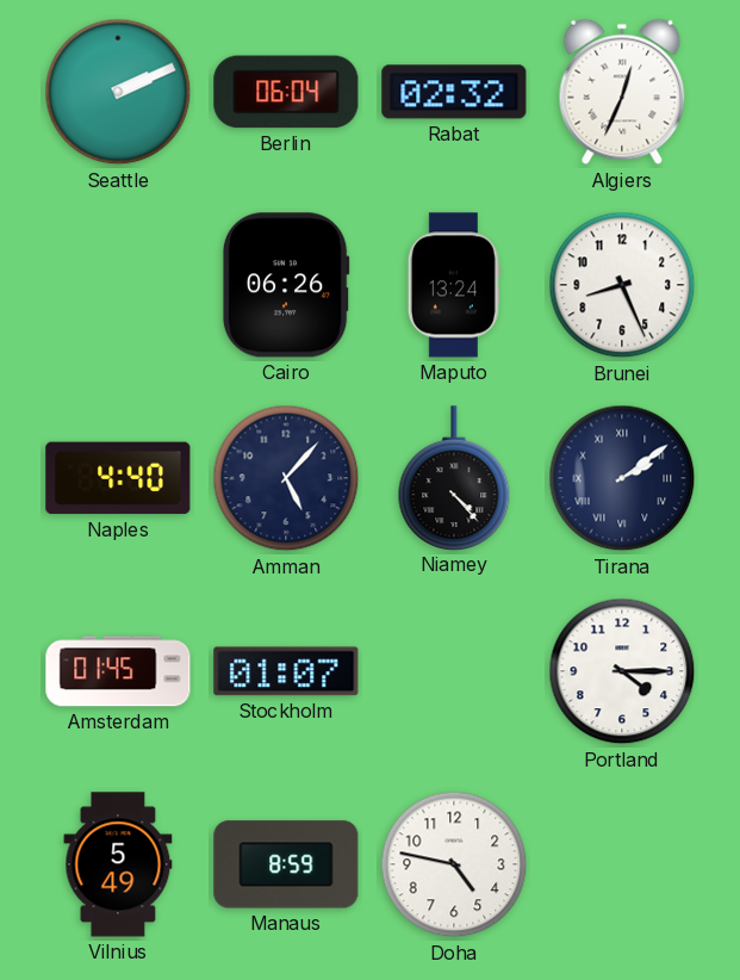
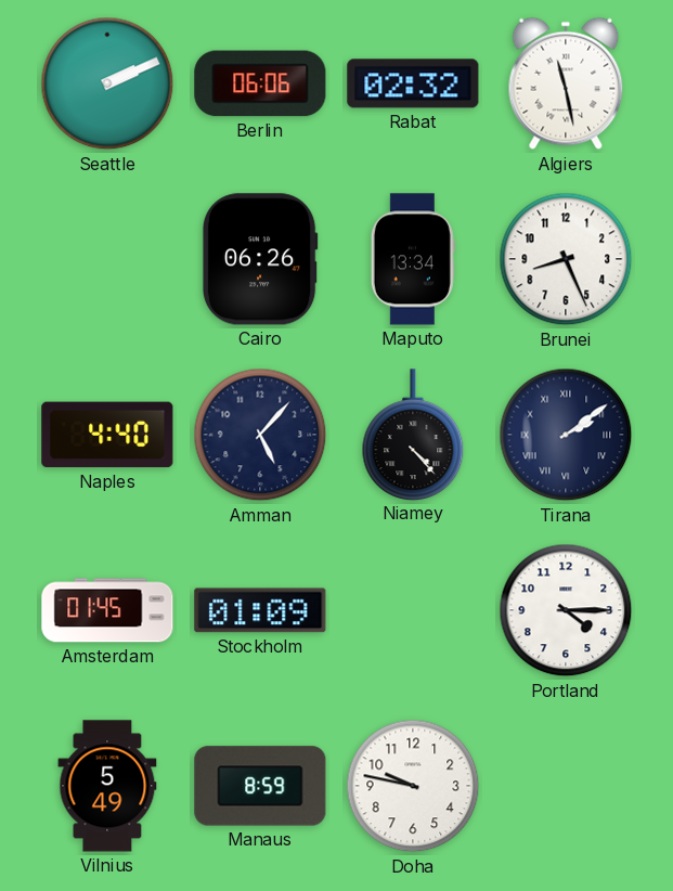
Berlin: 06:04 -> 06:06
Algiers: 12:34 -> 11:28
Maputo: 13:24 -> 13:34
Stockholm: 01:07 -> 01:09
Doha: 4:47 -> 9:47
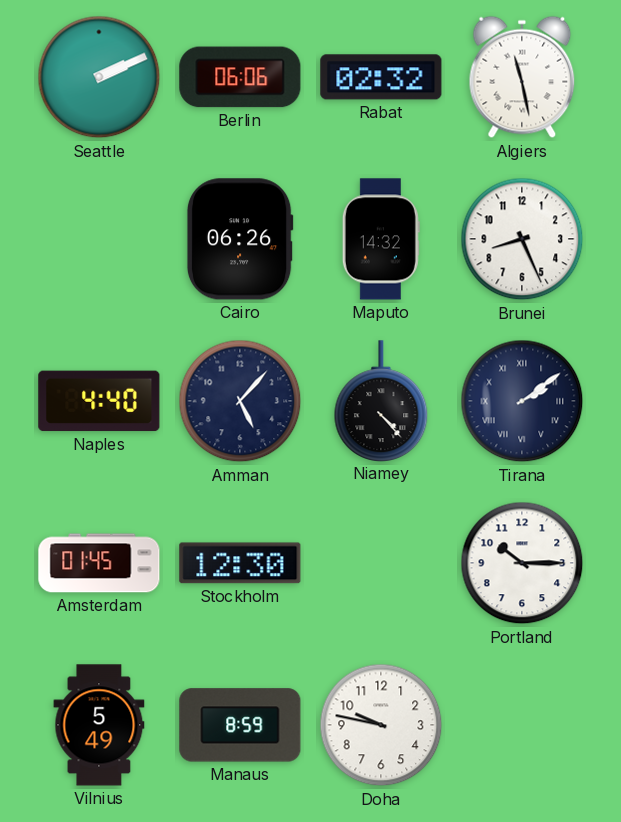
Maputo: 13:34 -> 14:32
Stockholm: 01:09 -> 12:30
Portland: 4:15 -> 10:15
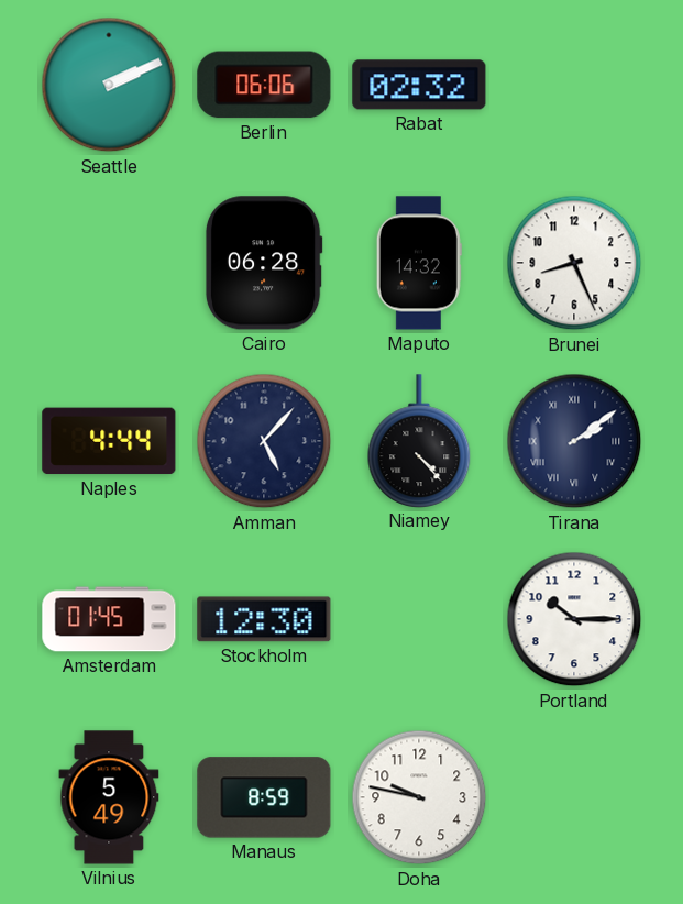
Algiers: 11:28 -> none
Cairo: 06:26 -> 06:28
Naples: 4:40 -> 4:44
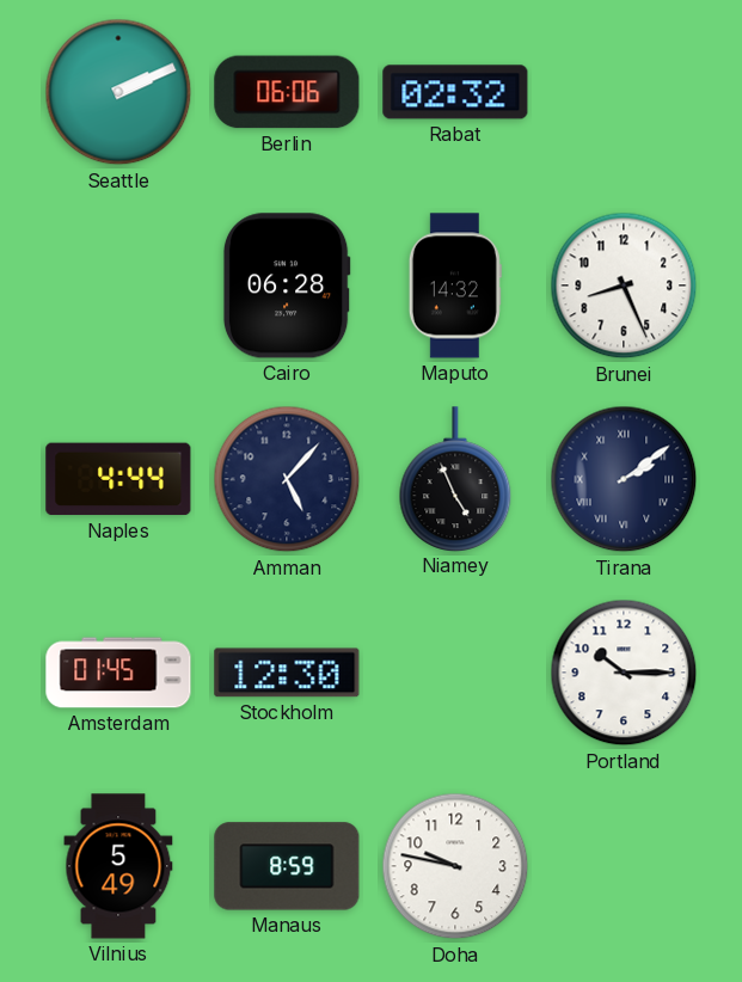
Niamey: 4:23 -> 4:56
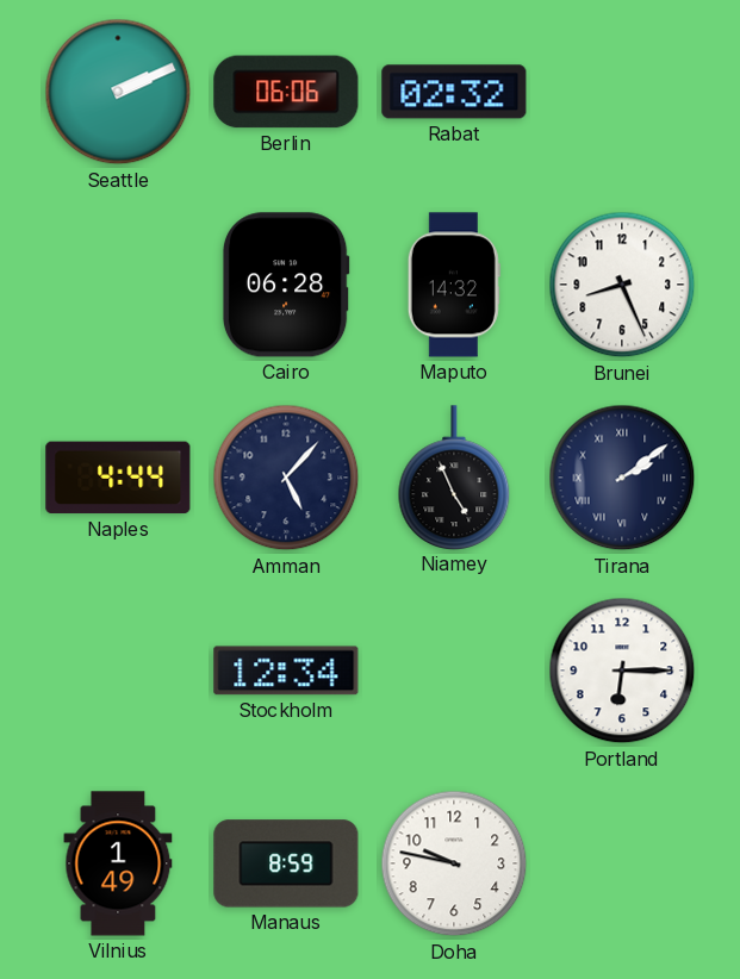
Amsterdam: 01:45 -> none
Stockholm: 12:30 -> 12:34
Portland: 10:15 -> 6:15
Vilnius: 5:49 -> 1:49
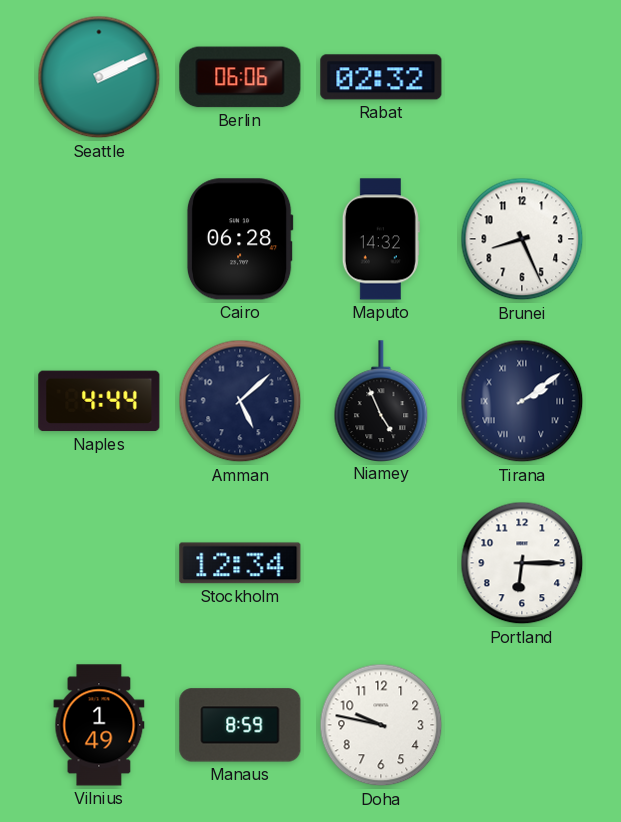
Amman: 5:07 -> 5:08
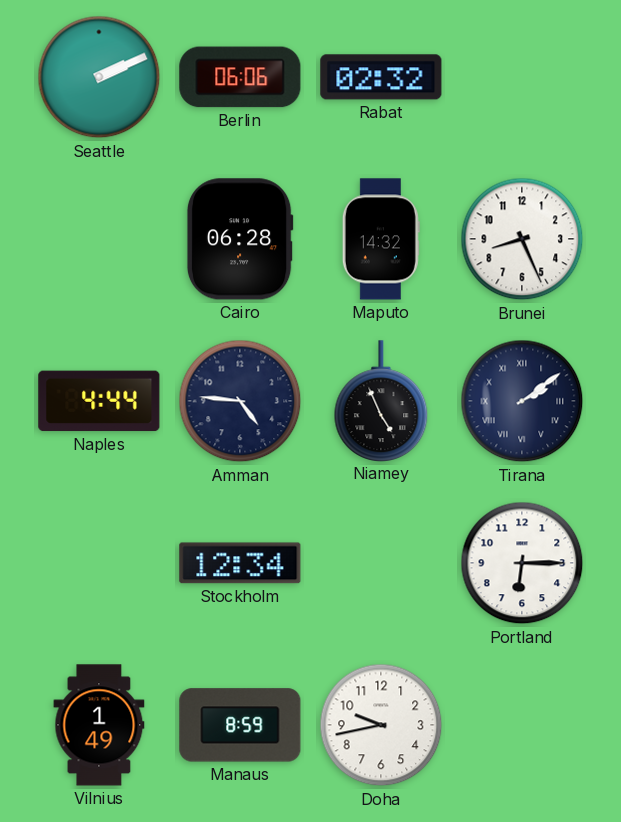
Amman: 5:08 -> 4:46
Doha: 9:47 -> 9:43
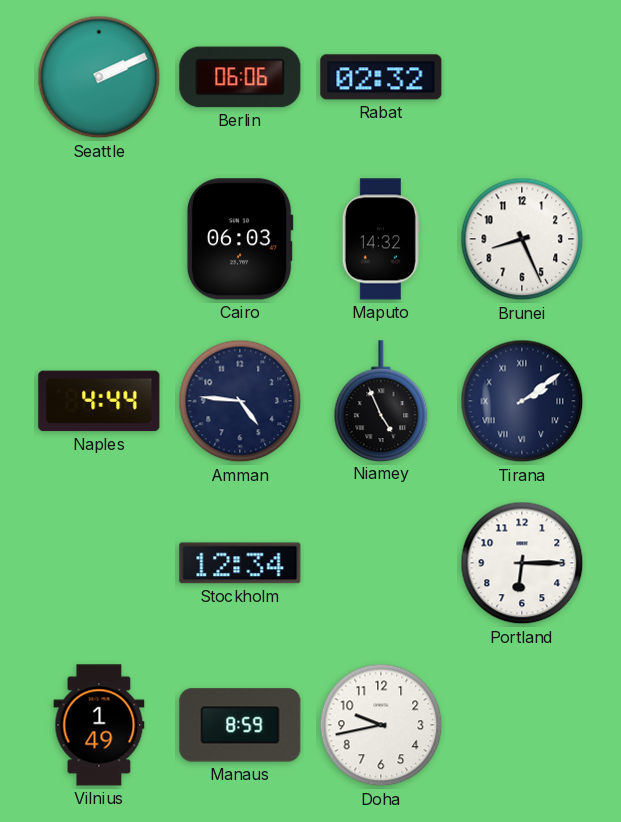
Cairo: 06:28 -> 06:03
